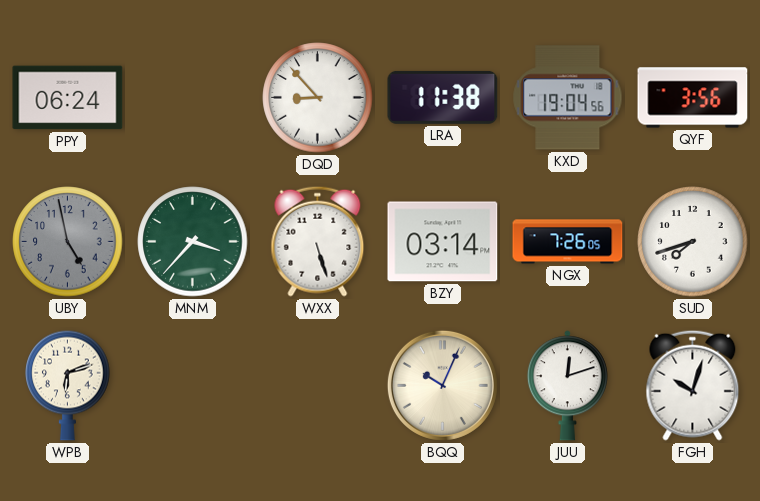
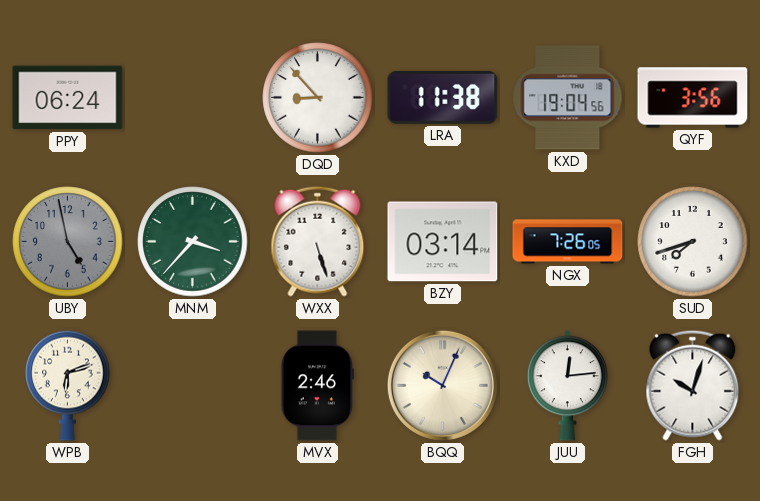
MVX: none -> 2:46
JUU: 12:12 -> 12:14
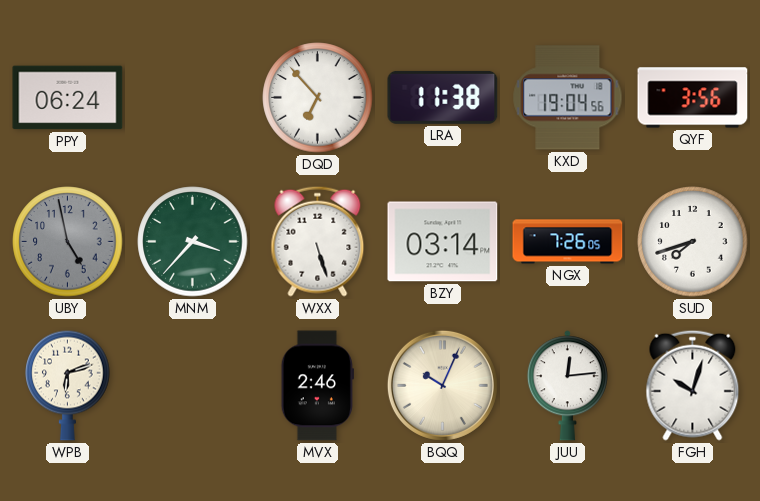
DQD: 8:53 -> 6:53
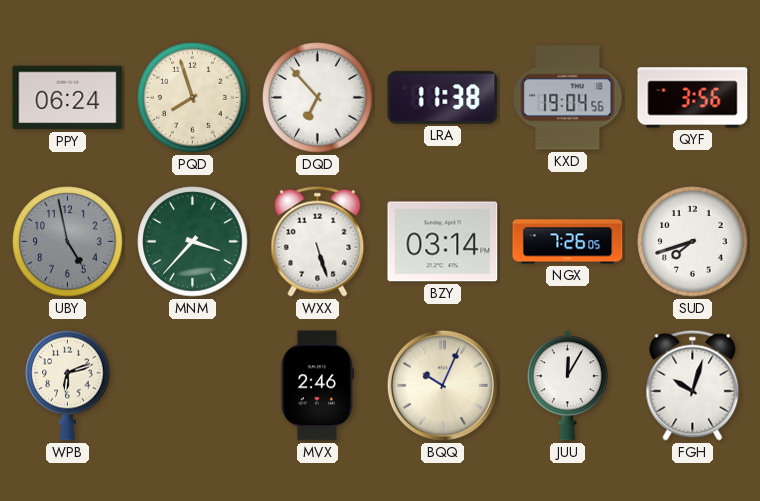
PQD: none -> 7:57
JUU: 12:14 -> 12:05
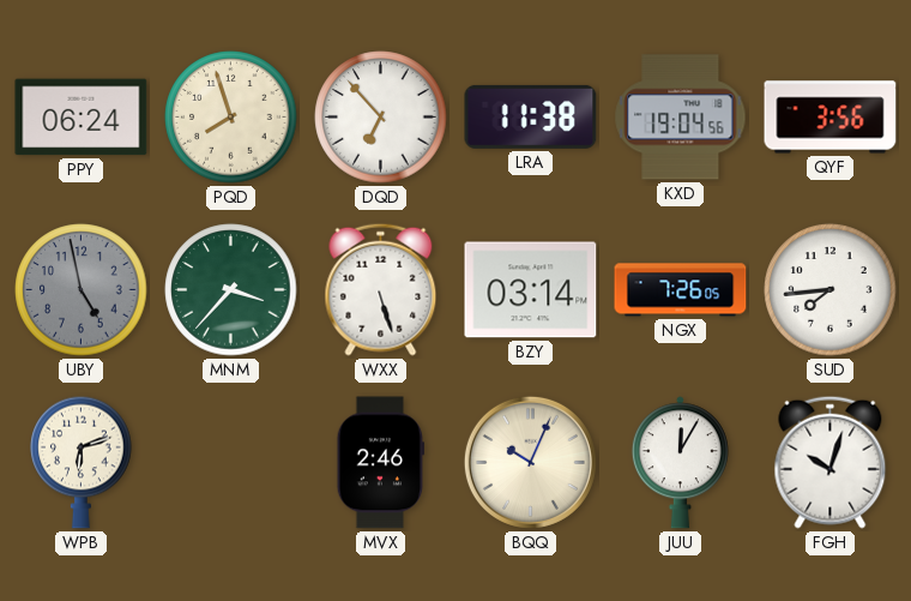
SUD: 7:42 -> 7:44
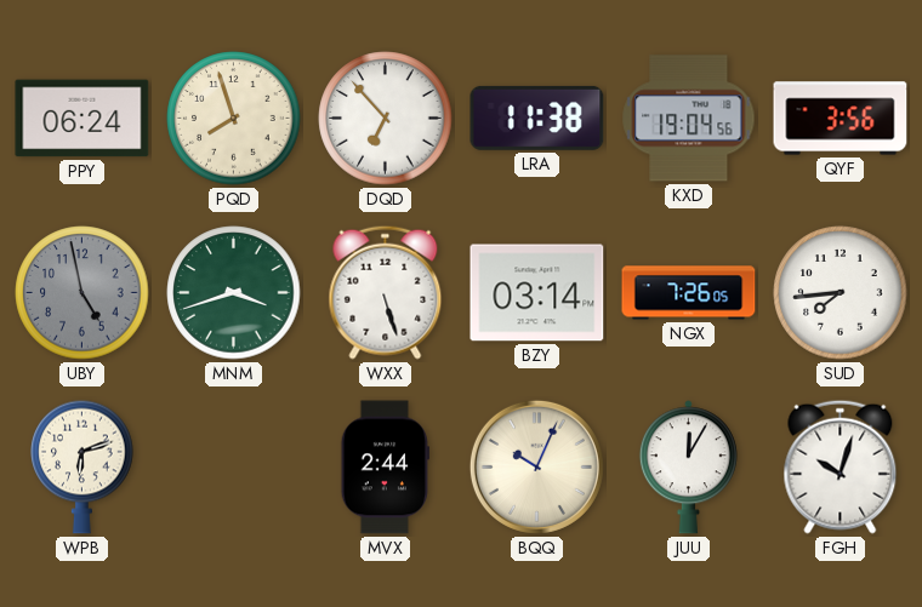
MNM: 3:37 -> 3:42
MVX: 2:46 -> 2:44
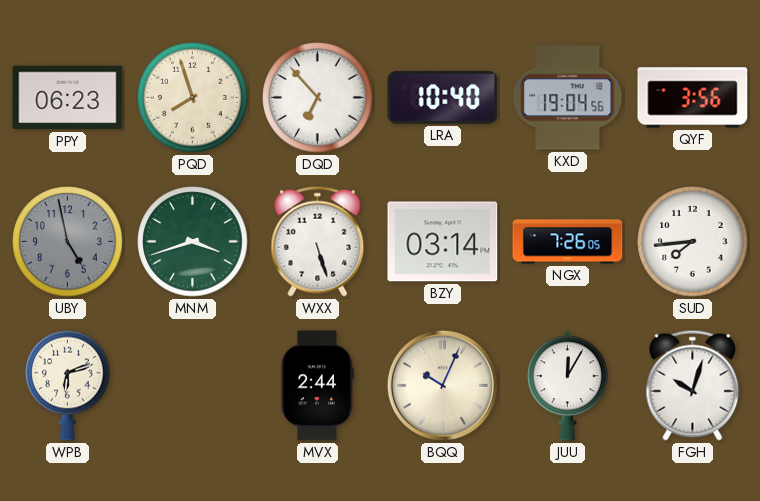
PPY: 06:24 -> 06:23
LRA: 11:38 -> 10:40
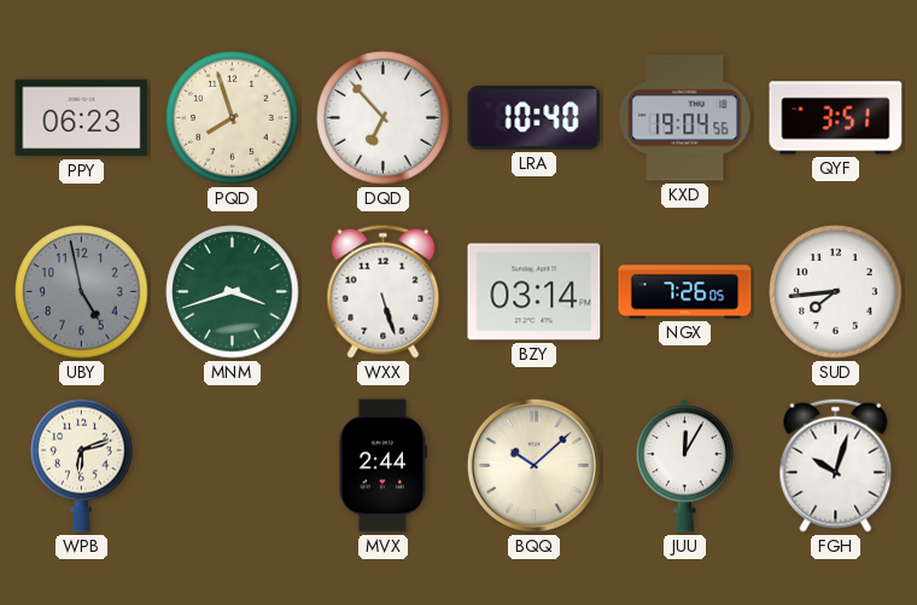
QYF: 3:56 -> 3:51
BQQ: 10:04 -> 10:08
